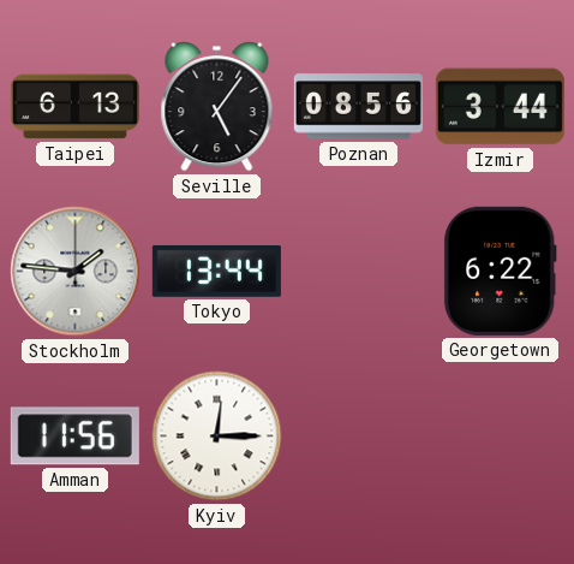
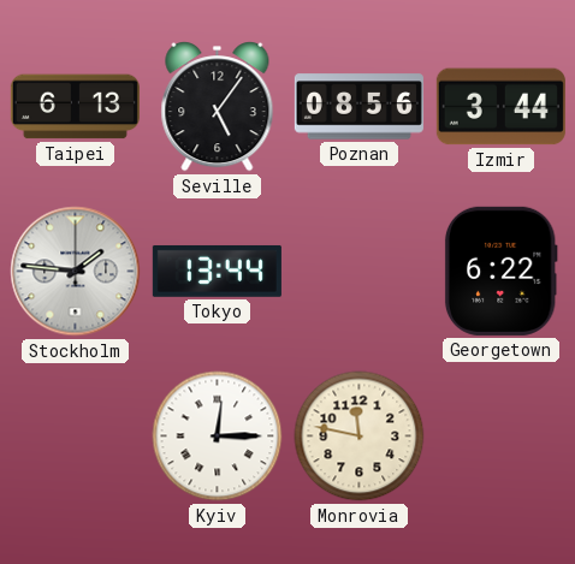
Amman: 11:56 -> none
Monrovia: none -> 11:47
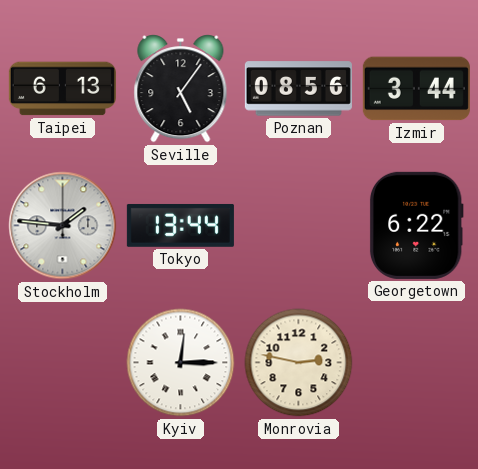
Monrovia: 11:47 -> 2:47
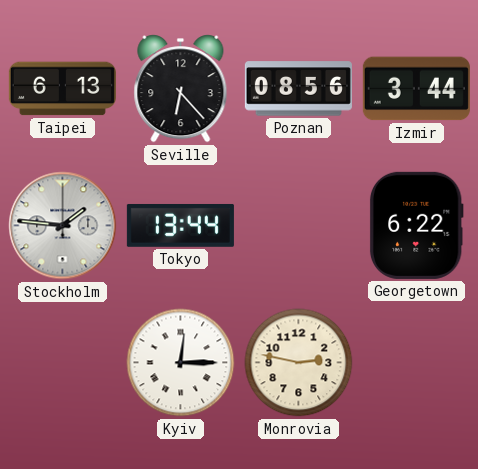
Seville: 5:06 -> 6:23
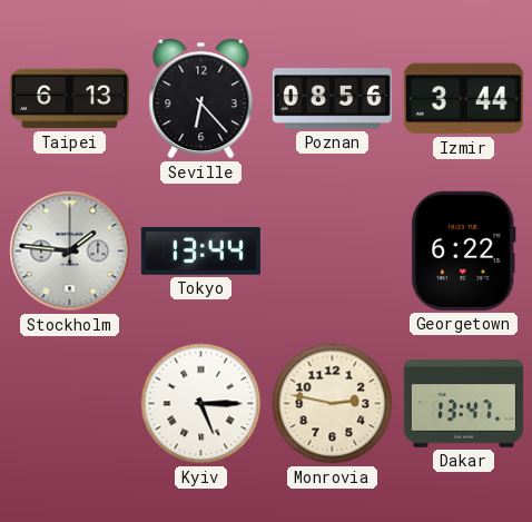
Kyiv: 12:15 -> 5:15
Dakar: none -> 13:47
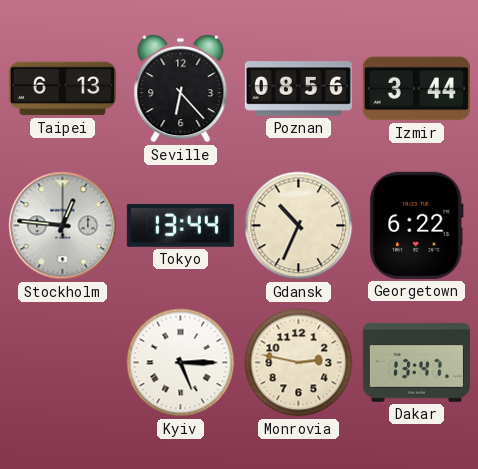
Stockholm: 1:46 -> 12:46
Gdansk: none -> 10:34
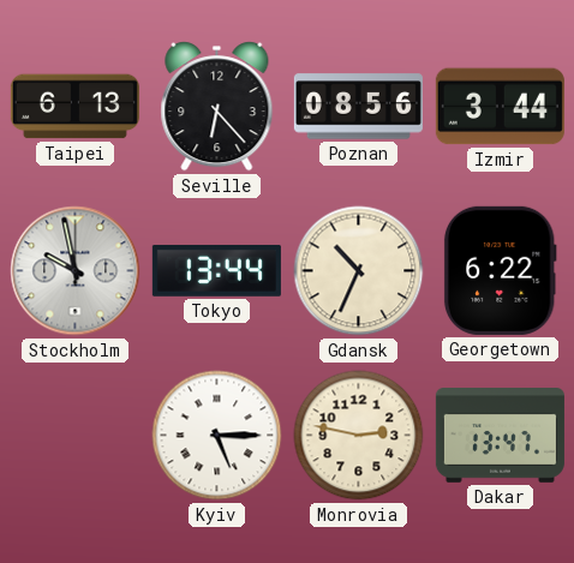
Stockholm: 12:46 -> 9:58
